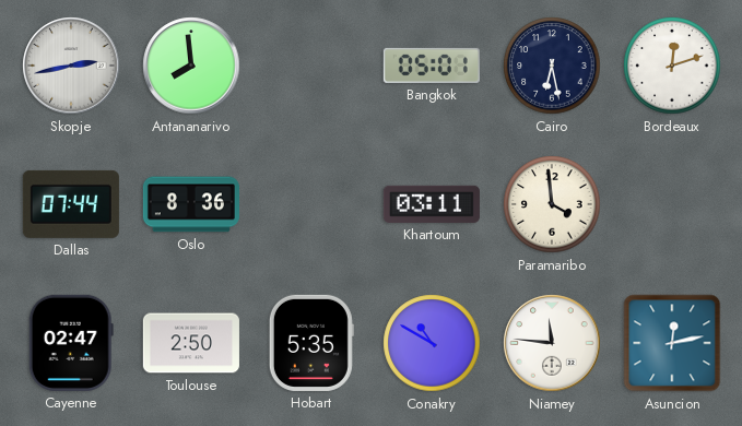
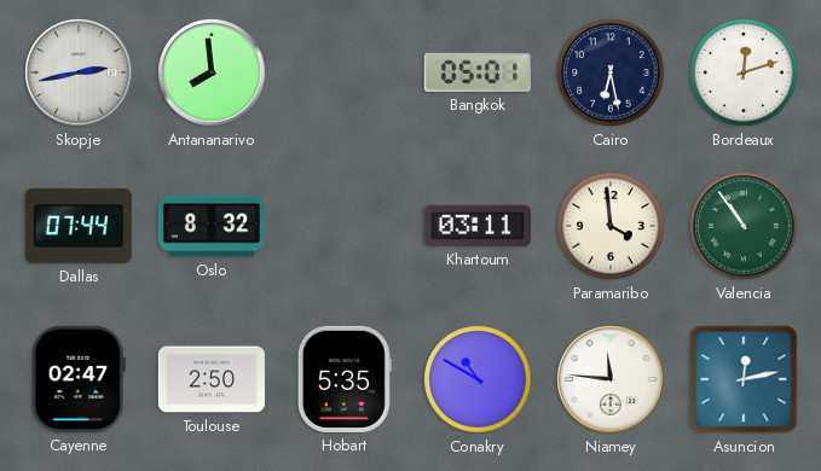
Oslo: 8:36 -> 8:32
Valencia: none -> 10:54
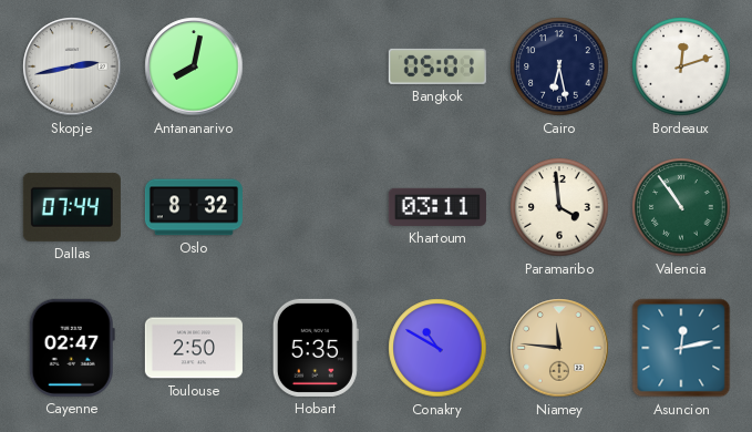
Antananarivo: 7:59 -> 8:02
Niamey dial: white -> champagne
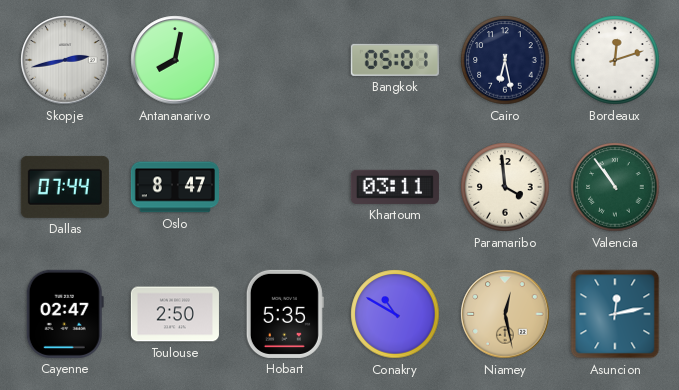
Oslo: 8:32 -> 8:47
Niamey: 11:46 -> 12:28
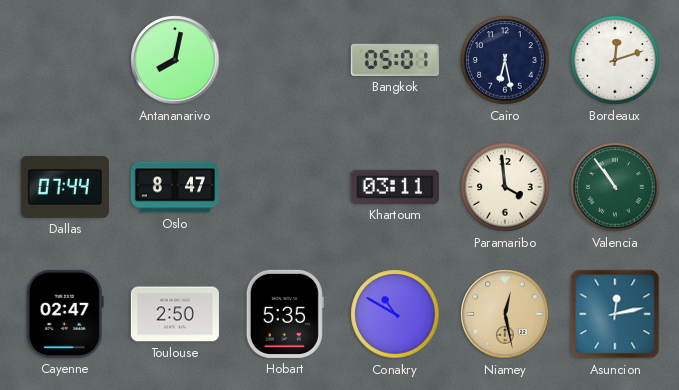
Skopje: 2:43 -> none
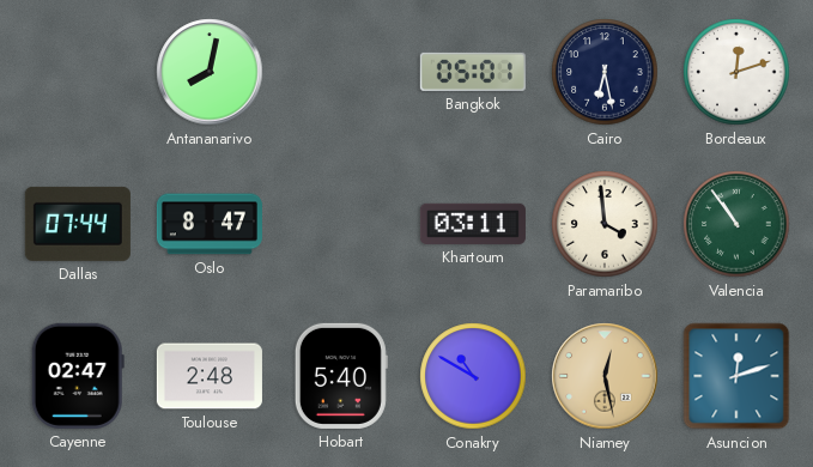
Toulouse: 2:50 -> 2:48
Hobart: 5:35 -> 5:40
Asuncion: 12:13 -> 12:12
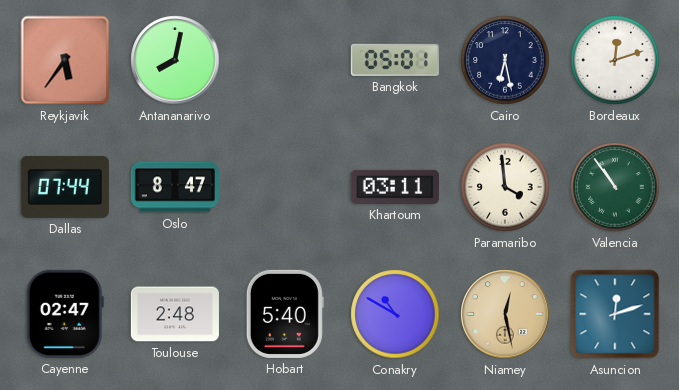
Reykjavik: none -> 5:36
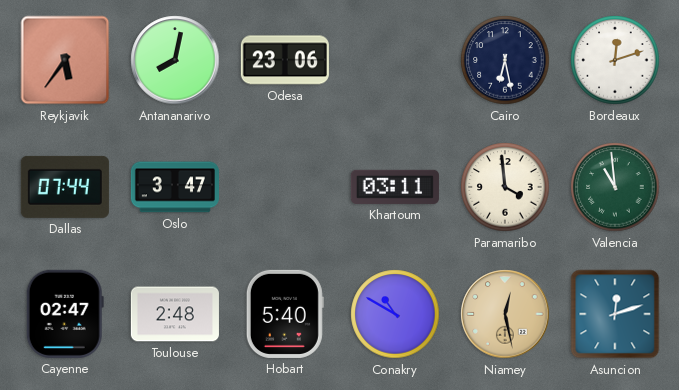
Odesa: none -> 23:06
Bangkok: 05:01 -> none
Oslo: 8:47 -> 3:47
Valencia: 10:54 -> 10:59
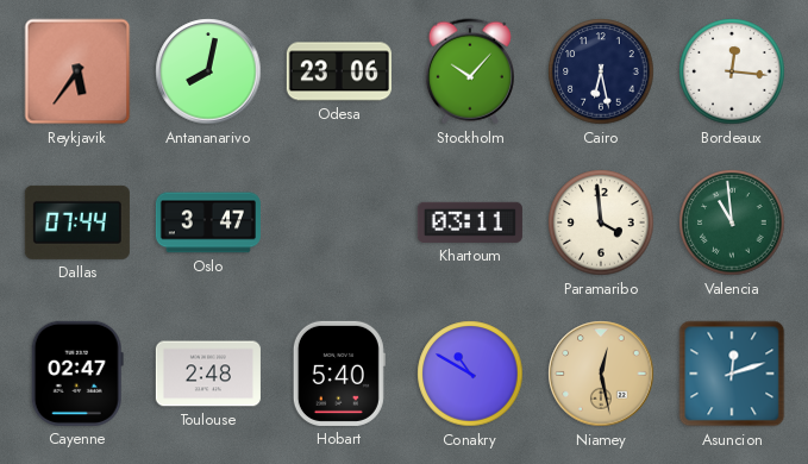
Stockholm: none -> 10:07
Bordeaux: 12:12 -> 12:16
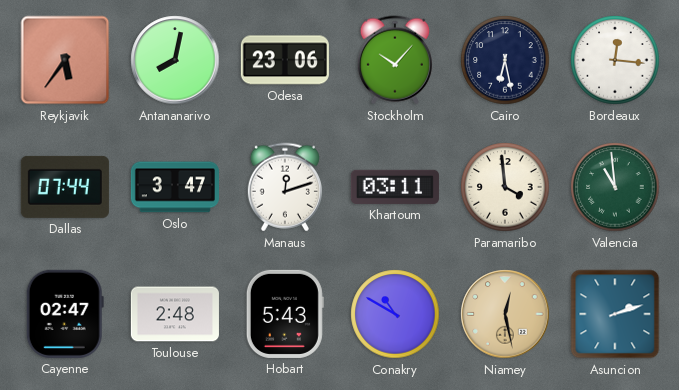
Manaus: none -> 12:12
Hobart: 5:40 -> 5:43
Asuncion: 12:12 -> 2:12
